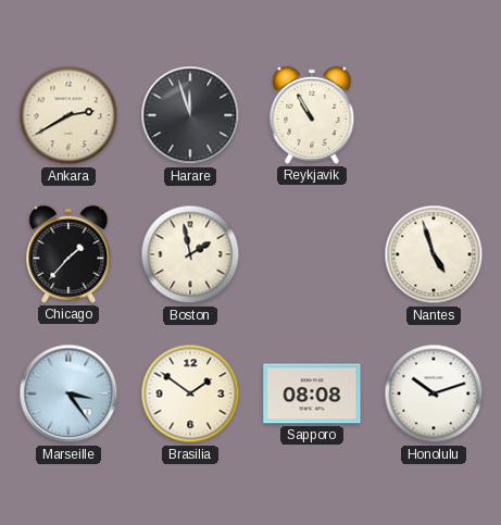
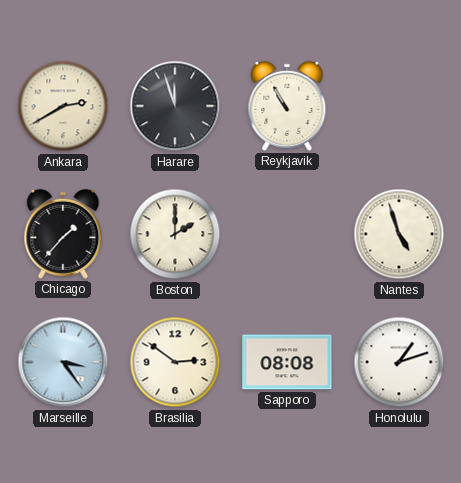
Boston: 1:58 -> 2:00
Brasilia: 1:51 -> 2:51
Honolulu: 10:12 -> 1:12
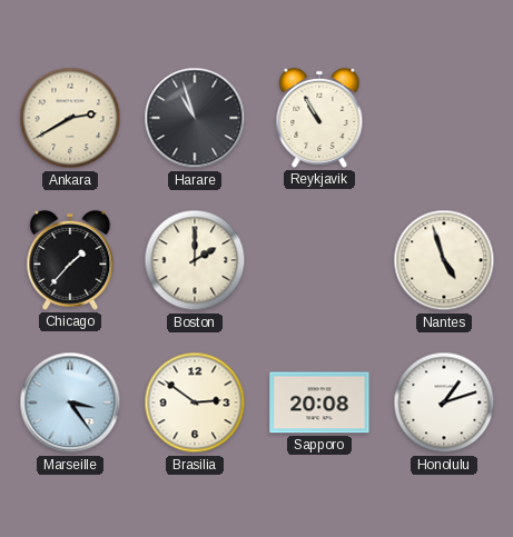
Harare: 11:57 -> 10:57
Sapporo: 08:08 -> 20:08
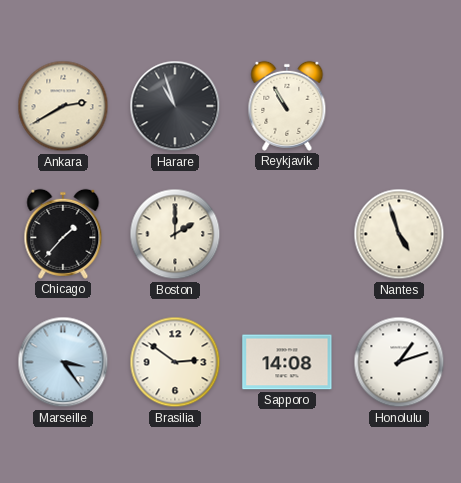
Sapporo: 20:08 -> 14:08
